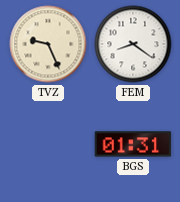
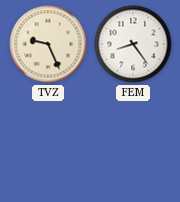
FEM: 8:21 -> 8:24
BGS: 01:31 -> none
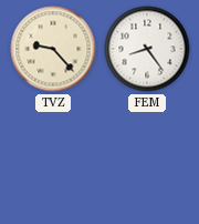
TVZ: 9:26 -> 9:23
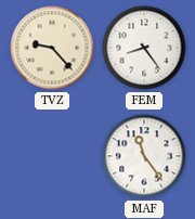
MAF: none -> 11:24
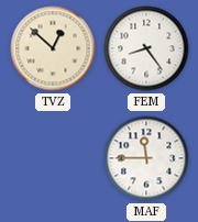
TVZ: 9:23 -> 12:52
MAF: 11:24 -> 11:45
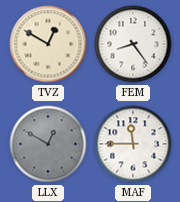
TVZ: 12:52 -> 12:50
LLX: none -> 12:50
